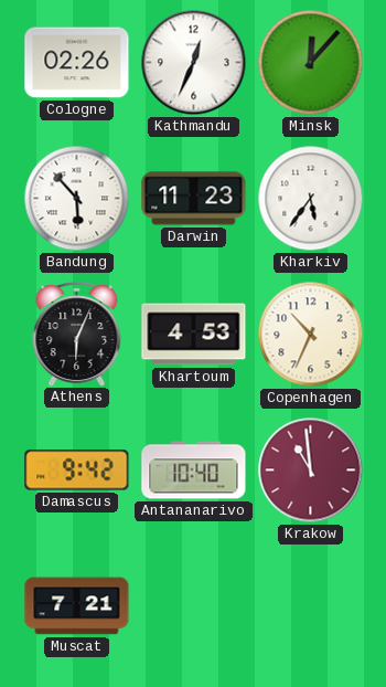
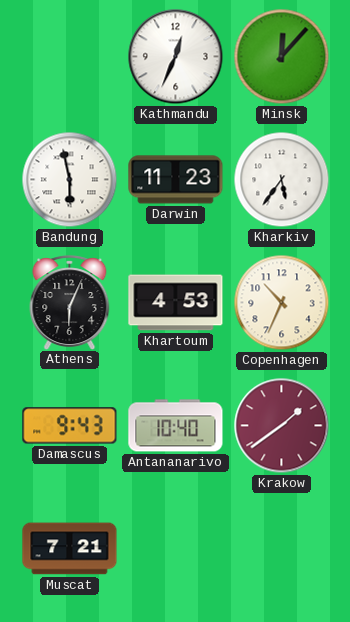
Cologne: 02:26 -> none
Bandung: 5:53 -> 5:58
Damascus: 9:42 -> 9:43
Krakow: 10:59 -> 1:39
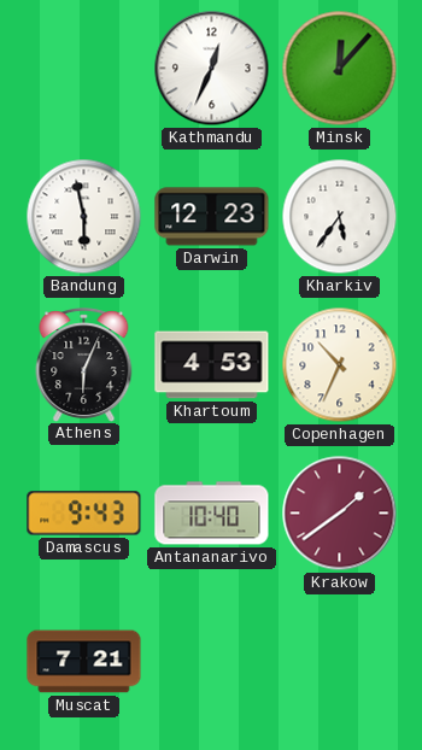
Darwin: 11:23 -> 12:23
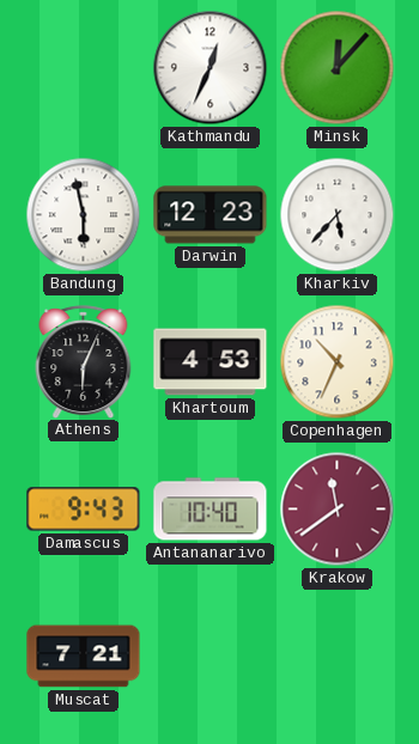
Kharkiv: 5:36 -> 5:37
Krakow: 1:39 -> 11:39
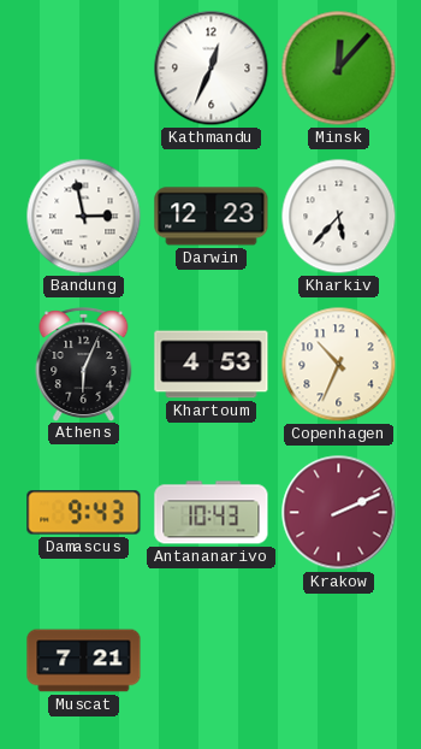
Bandung: 5:58 -> 2:58
Antananarivo: 10:40 -> 10:43
Krakow: 11:39 -> 2:11
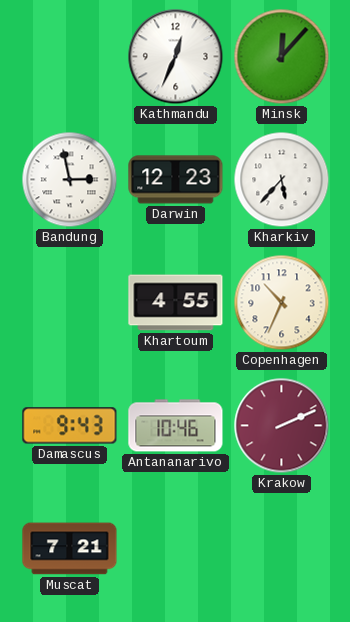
Athens: 6:04 -> none
Khartoum: 4:53 -> 4:55
Antananarivo: 10:43 -> 10:46
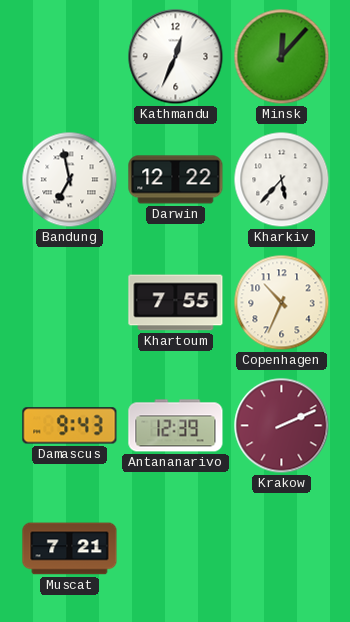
Bandung: 2:58 -> 6:58
Darwin: 12:23 -> 12:22
Khartoum: 4:55 -> 7:55
Antananarivo: 10:46 -> 12:39
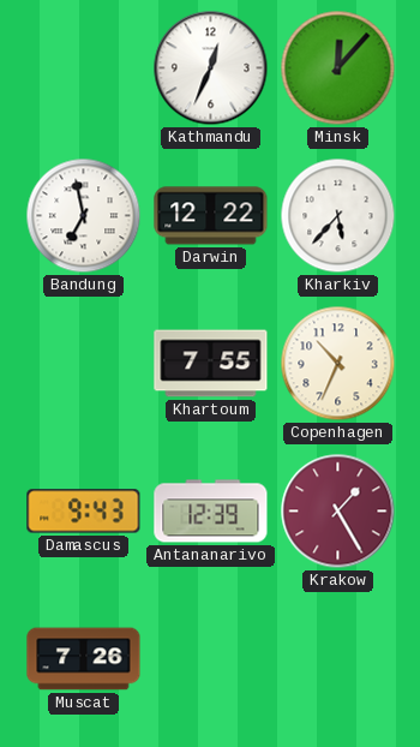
Krakow: 2:11 -> 1:25
Muscat: 7:21 -> 7:26
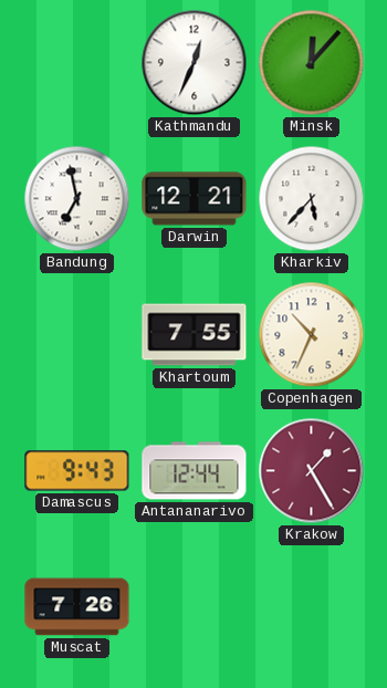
Darwin: 12:22 -> 12:21
Antananarivo: 12:39 -> 12:44
